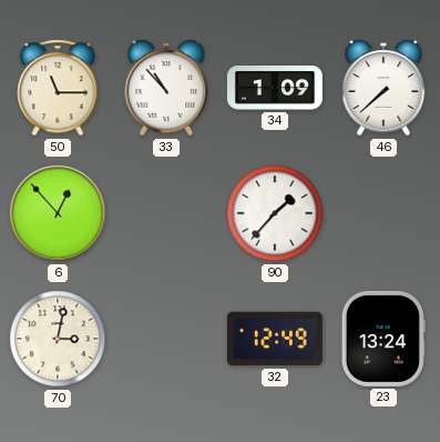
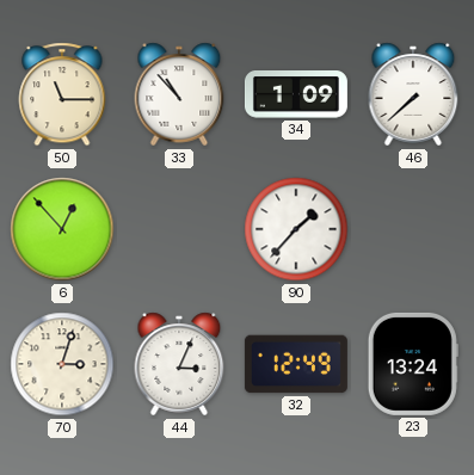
70: 3:02 -> 3:03
44: none -> 3:04
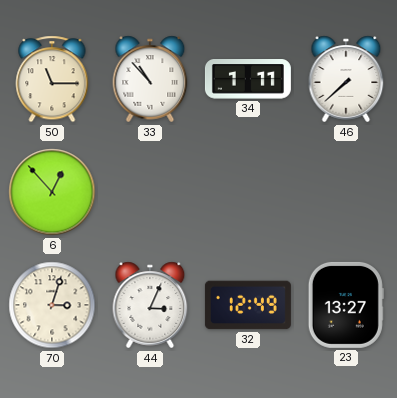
34: 1:09 -> 1:11
90: 1:37 -> none
23: 13:24 -> 13:27
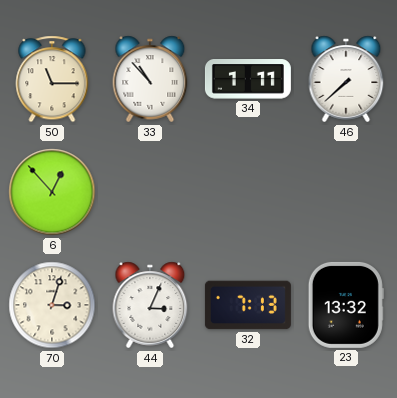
32: 12:49 -> 7:13
23: 13:27 -> 13:32
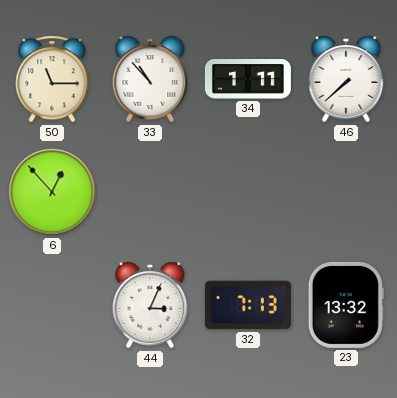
70: 3:03 -> none
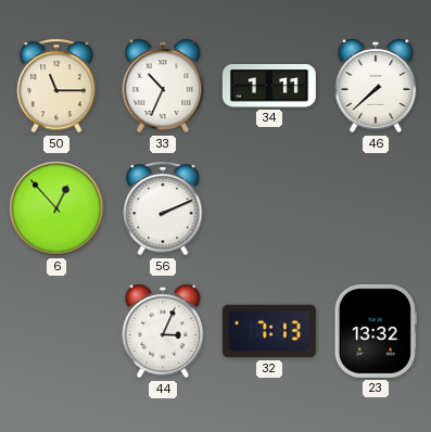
33: 10:53 -> 10:34
56: none -> 2:11
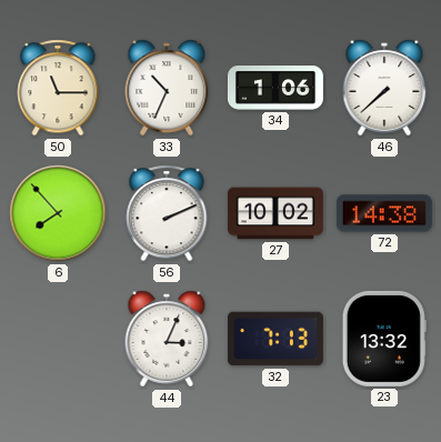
34: 1:11 -> 1:06
6: 12:53 -> 7:53
27: none -> 10:02
72: none -> 14:38
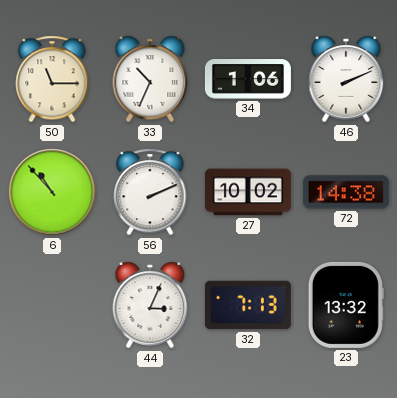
46: 7:38 -> 2:11
6: 7:53 -> 10:53
